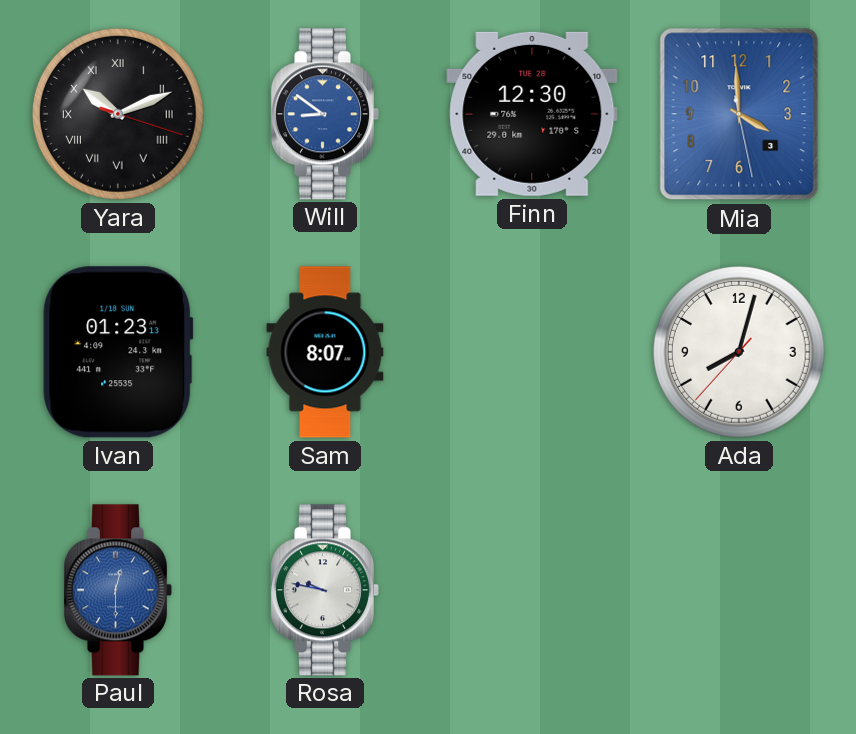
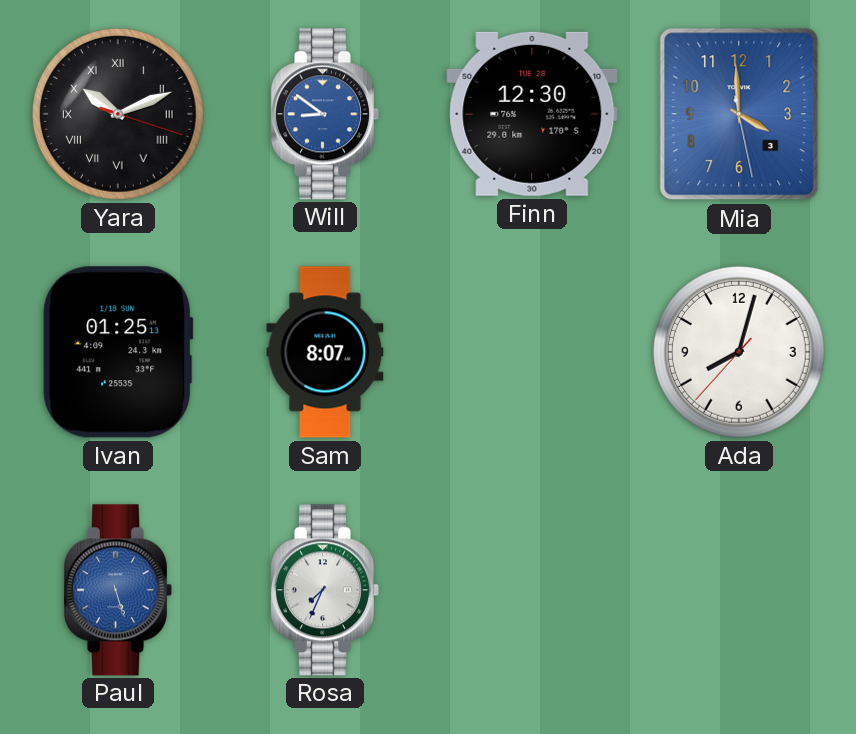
Ivan: 01:23 -> 01:25
Paul: 12:30 -> 5:27
Rosa: 9:47 -> 7:34
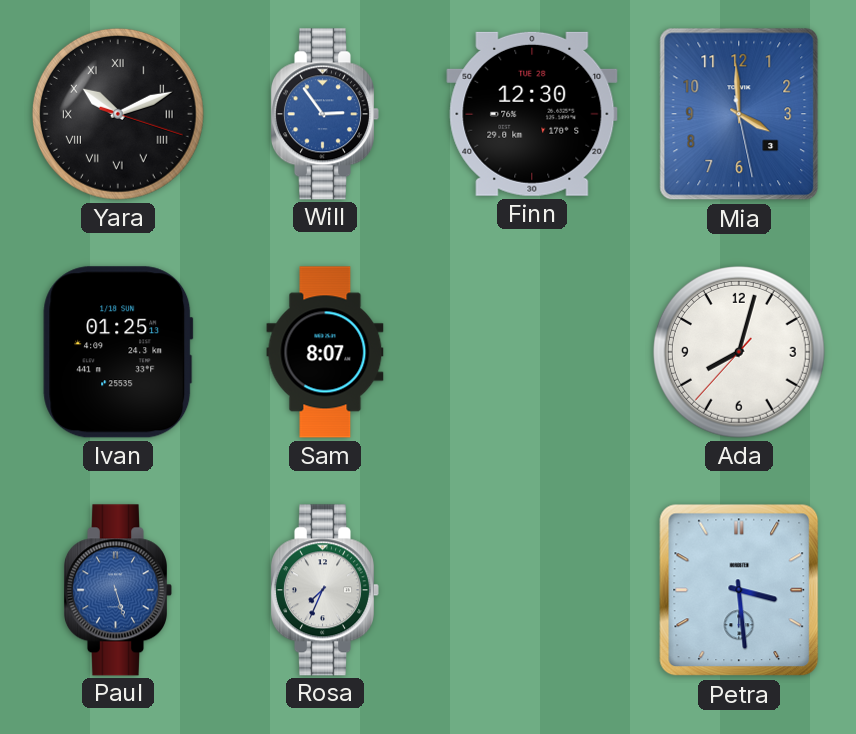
Will: 8:51 -> 2:54
Petra: none -> 3:29
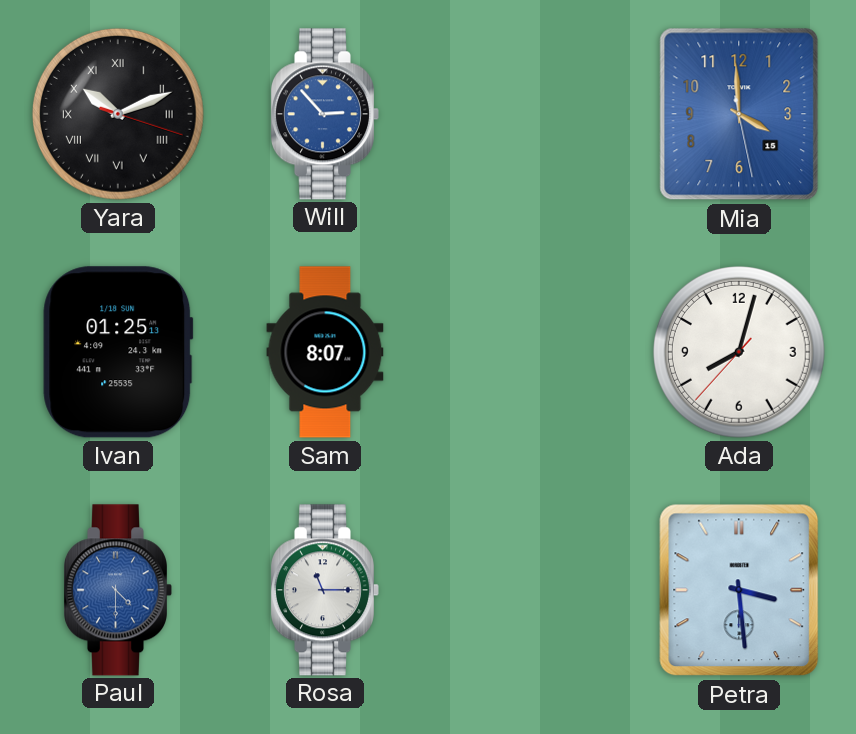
Will: 2:54 -> 2:53
Finn: 12:30 -> none
Mia date: 3 -> 15
Paul: 5:27 -> 4:30
Rosa: 7:34 -> 11:15
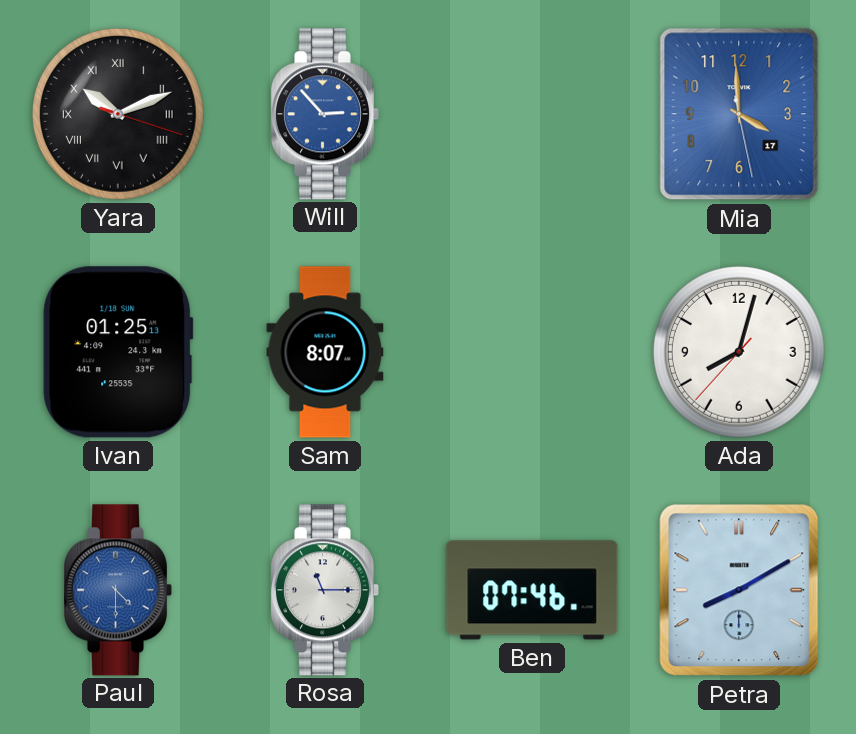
Mia date: 15 -> 17
Ben: none -> 07:46
Petra: 3:29 -> 8:10
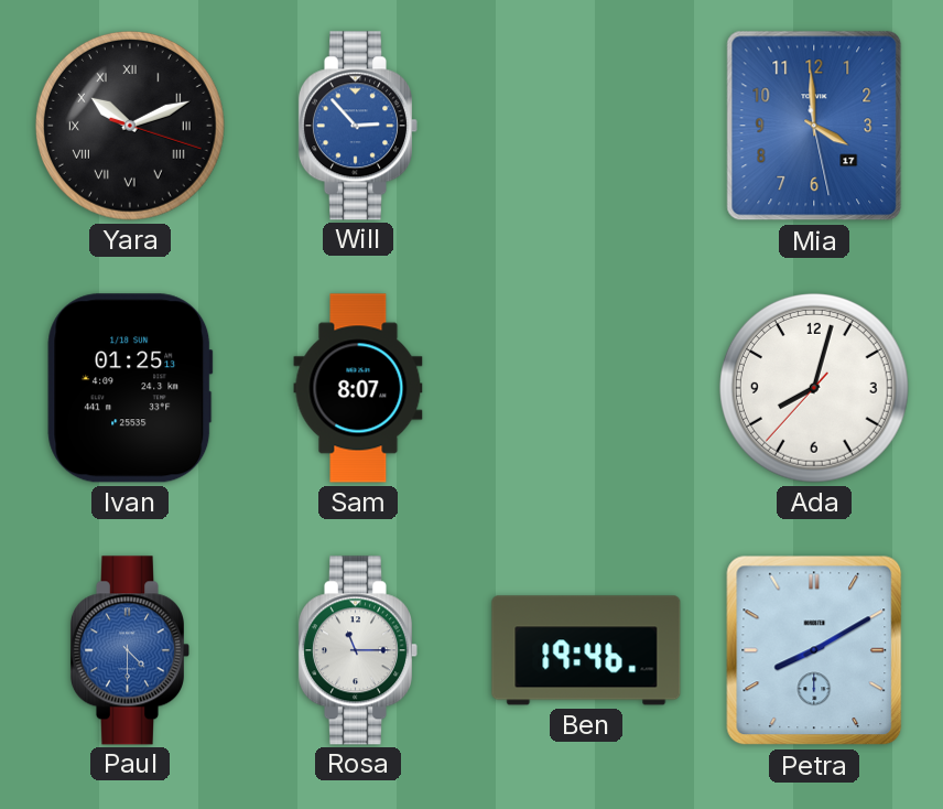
Ben: 07:46 -> 19:46
